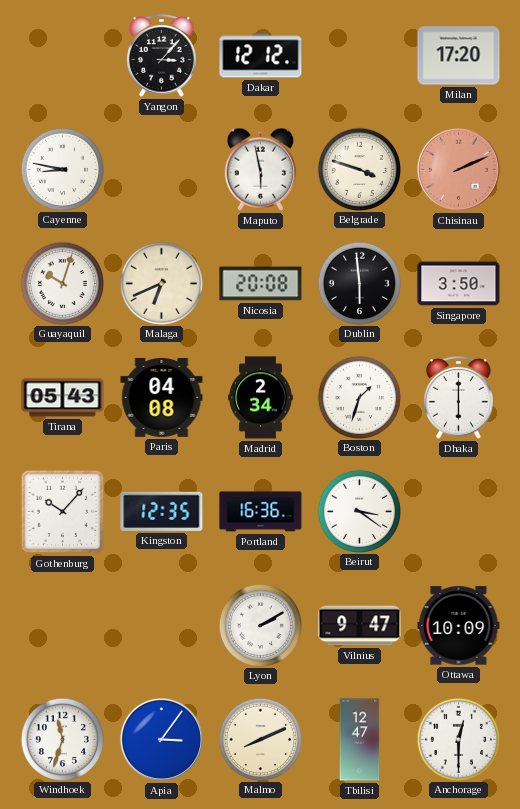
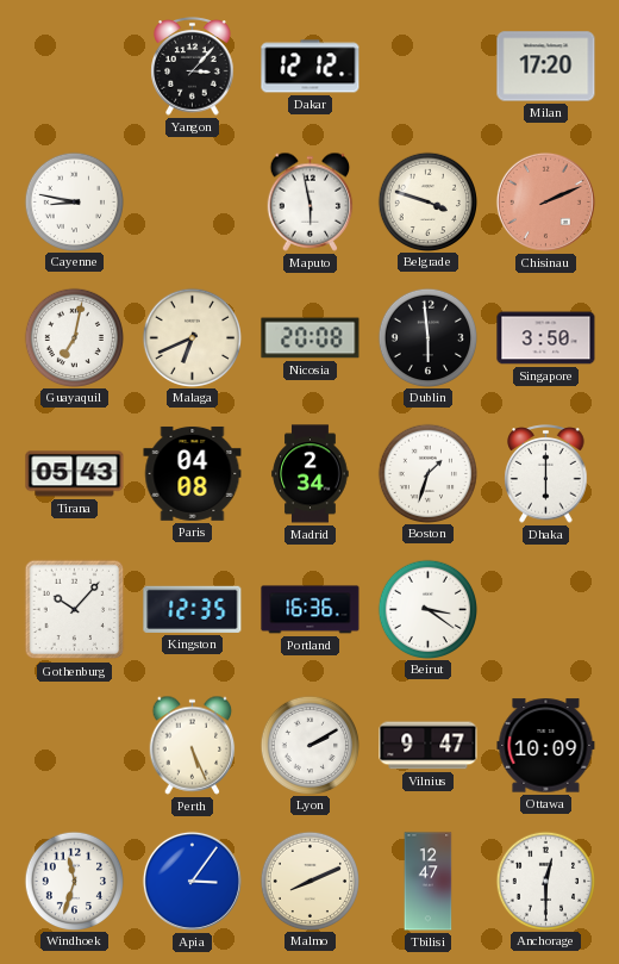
Guayaquil: 10:03 -> 7:02
Perth: none -> 5:26
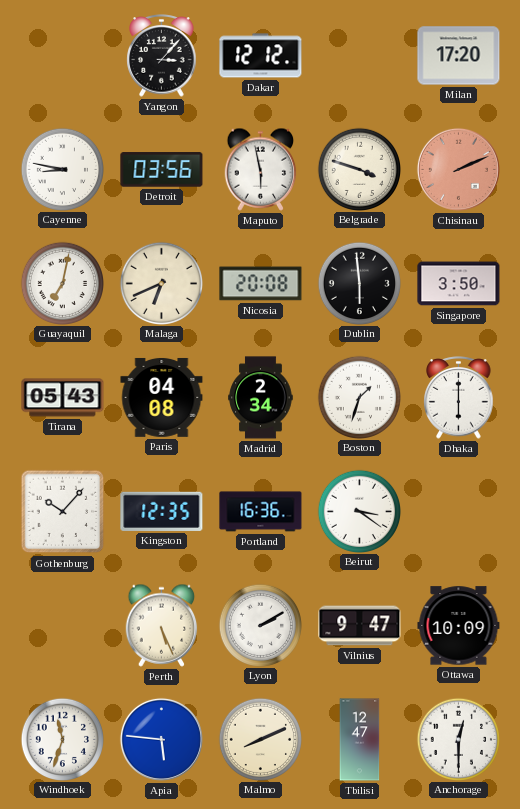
Detroit: none -> 03:56
Apia: 3:06 -> 5:46
